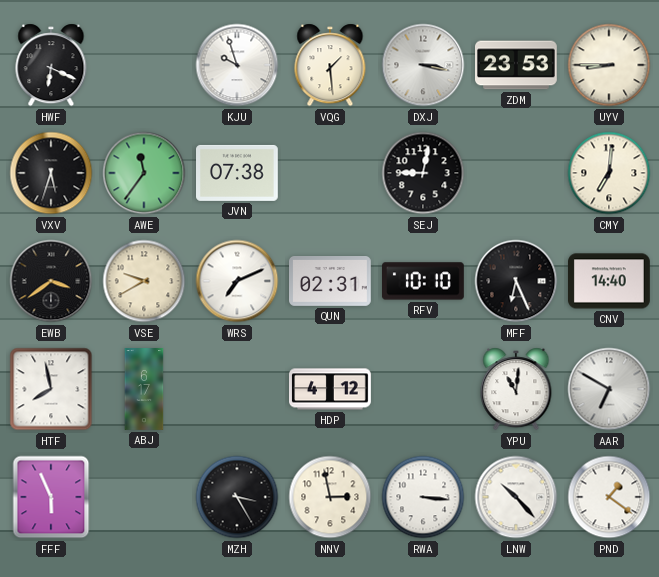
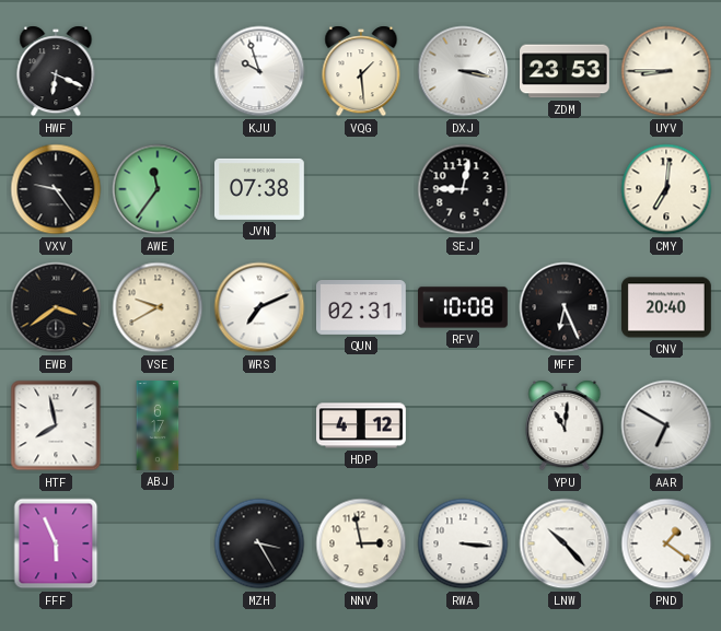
VXV: 5:33 -> 9:24
RFV: 10:10 -> 10:08
CNV: 14:40 -> 20:40
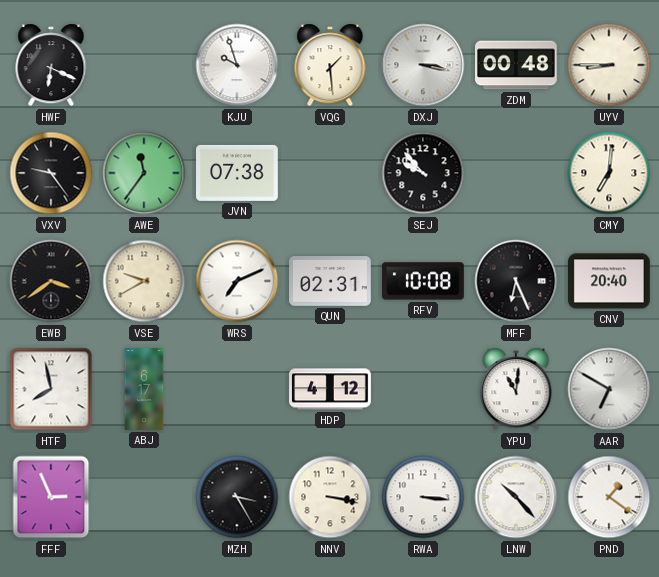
ZDM: 23:53 -> 00:48
SEJ: 9:02 -> 9:53
FFF: 5:56 -> 2:56
NNV: 2:58 -> 3:17
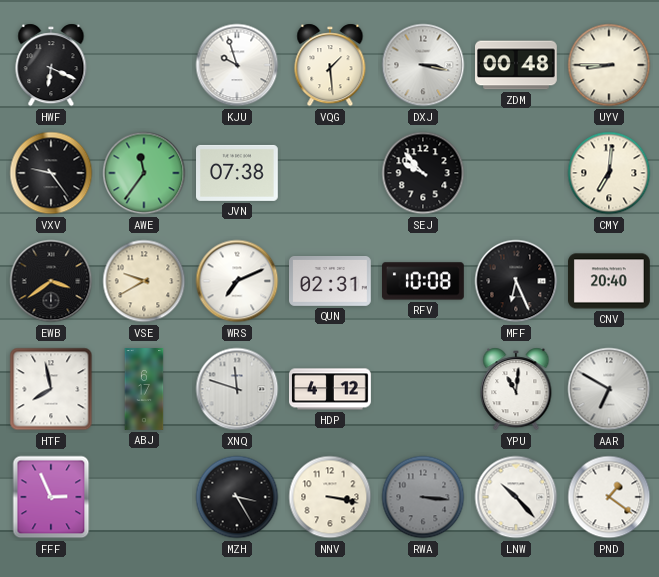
XNQ: none -> 11:48
RWA dial: white -> grey
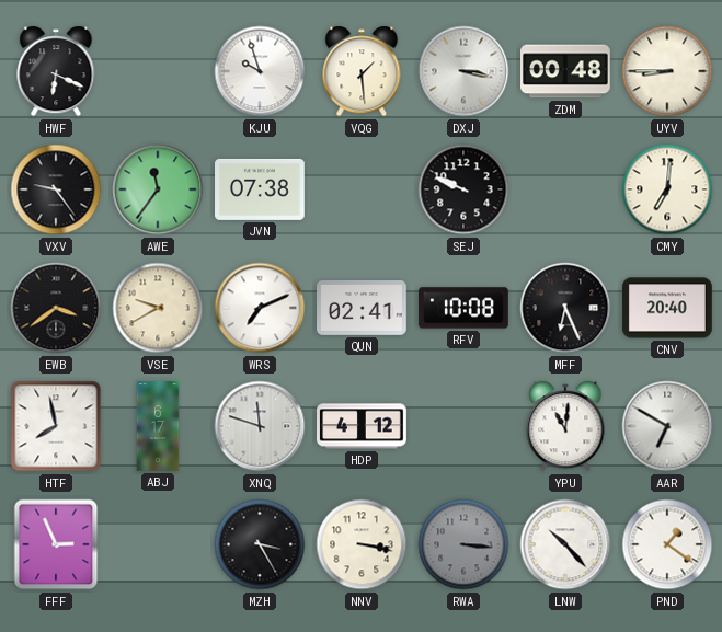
SEJ: 9:53 -> 9:49
QUN: 02:31 -> 02:41
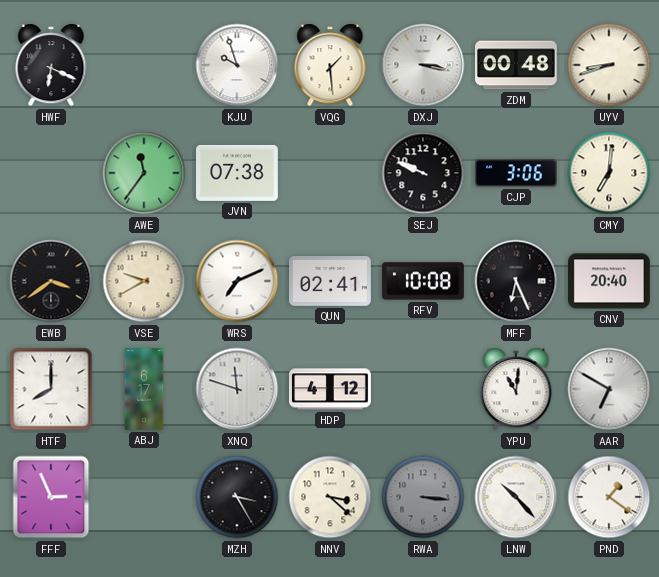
UYV: 8:45 -> 8:42
VXV: 9:24 -> none
CJP: none -> 3:06
HTF: 7:58 -> 8:00
NNV: 3:17 -> 3:22
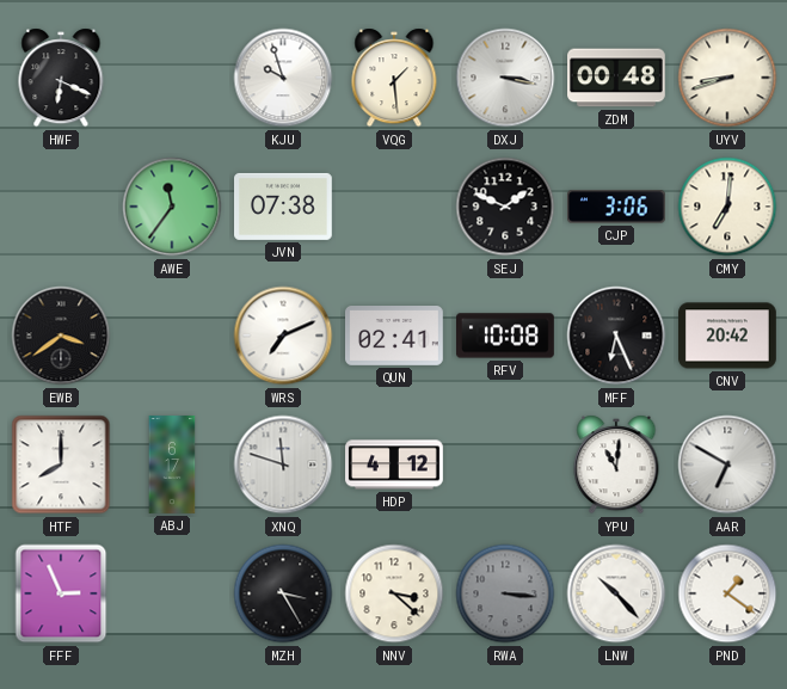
SEJ: 9:49 -> 1:49
VSE: 9:40 -> none
CNV: 20:40 -> 20:42
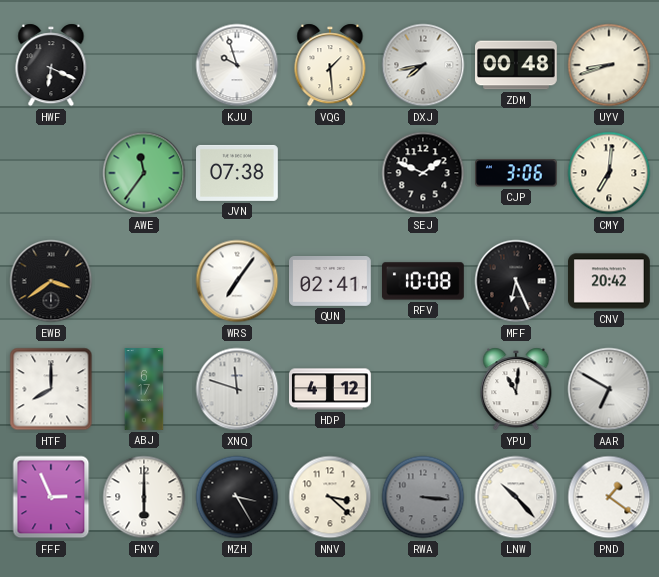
DXJ: 3:17 -> 7:43
WRS: 7:11 -> 7:06
FNY: none -> 6:00
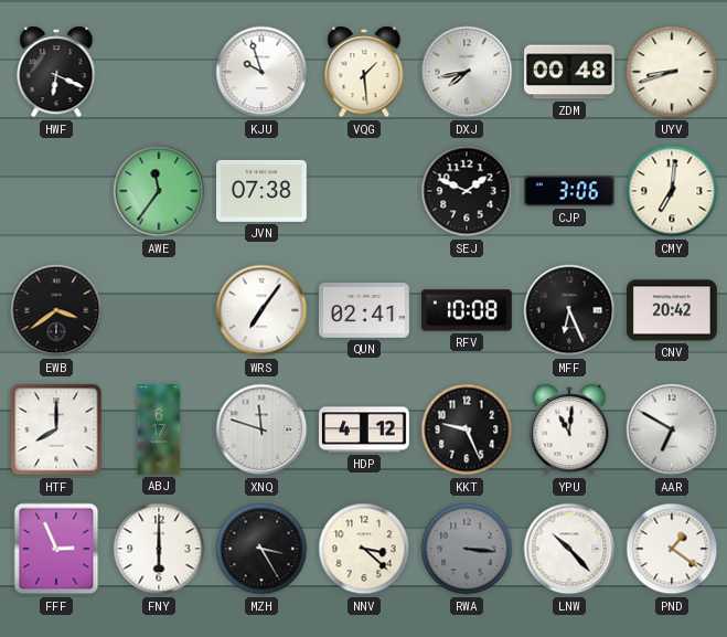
KKT: none -> 9:26
